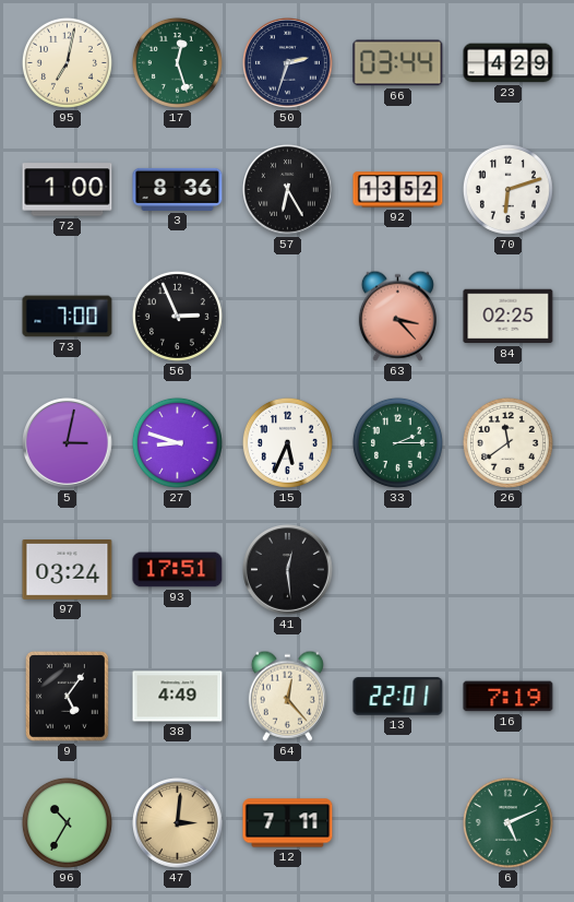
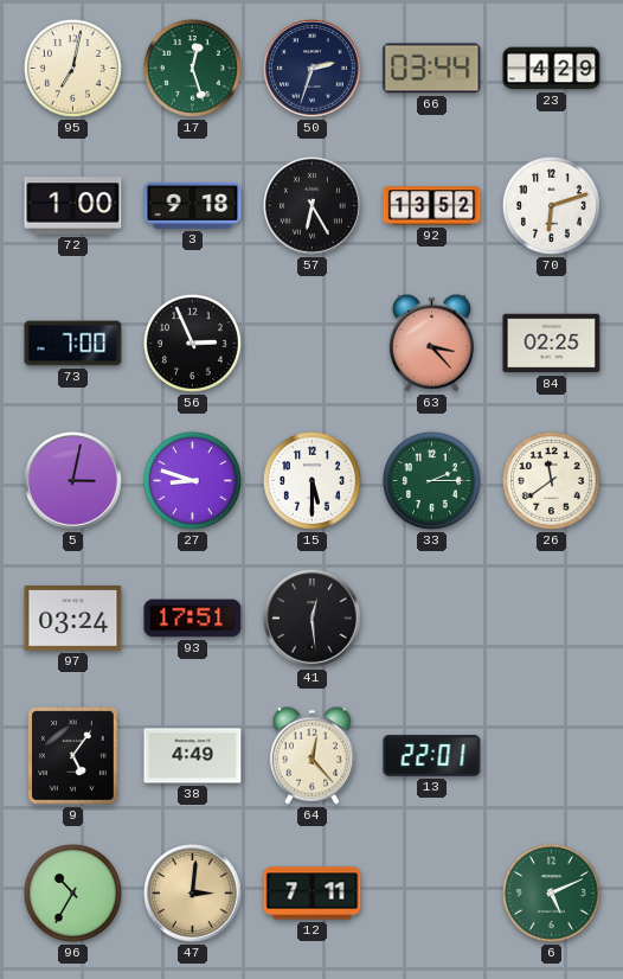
3: 8:36 -> 9:18
15: 5:34 -> 5:30
16: 7:19 -> none
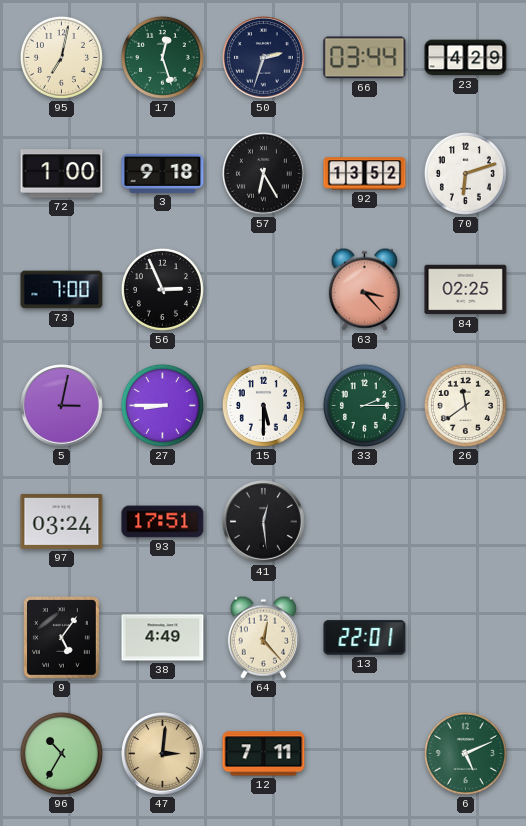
27: 8:48 -> 8:45
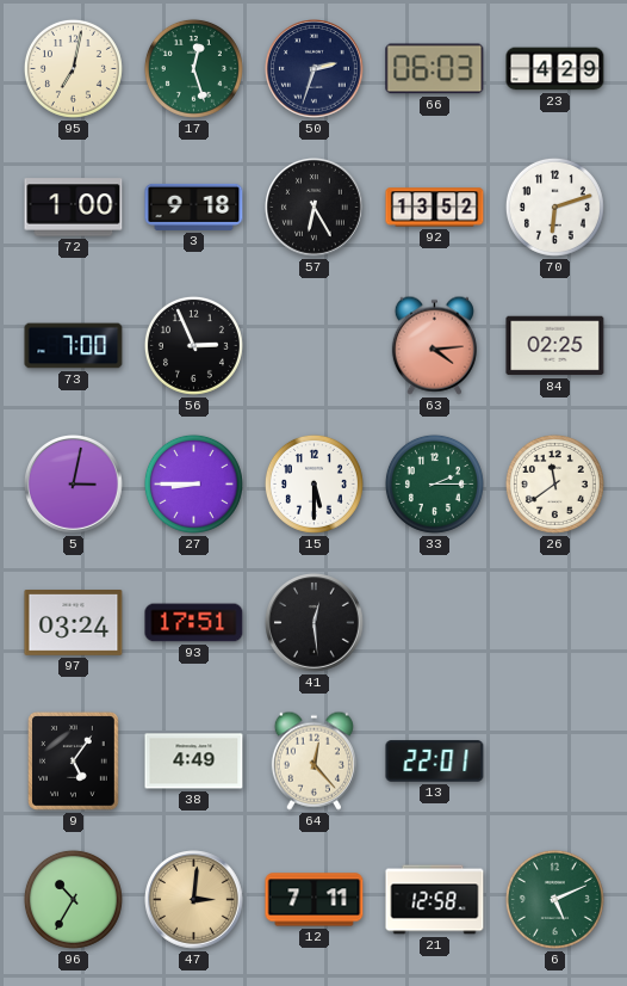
66: 03:44 -> 06:03
63: 3:23 -> 4:14
21: none -> 12:58
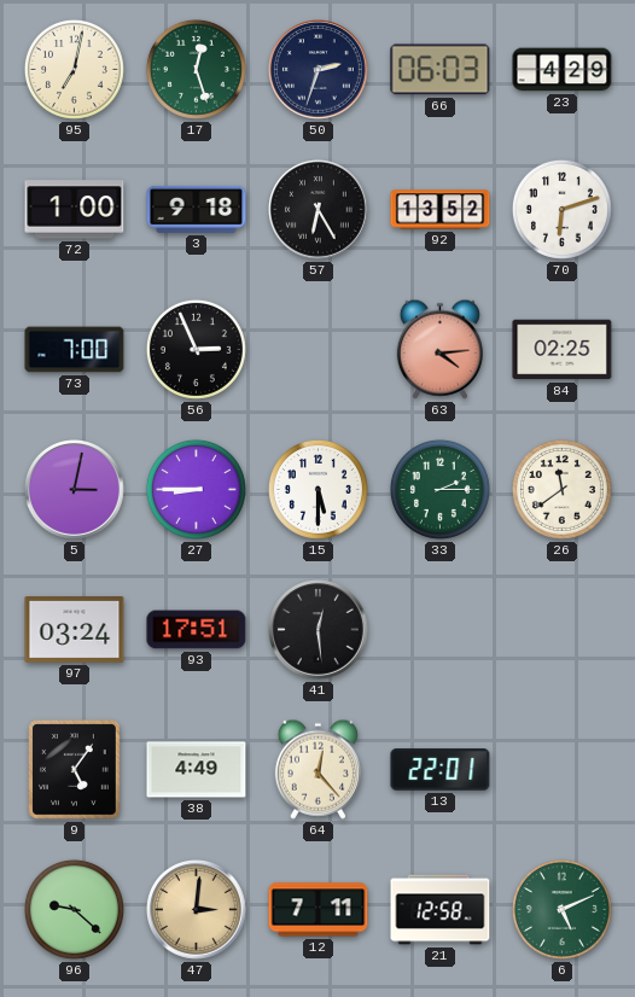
96: 10:35 -> 9:22
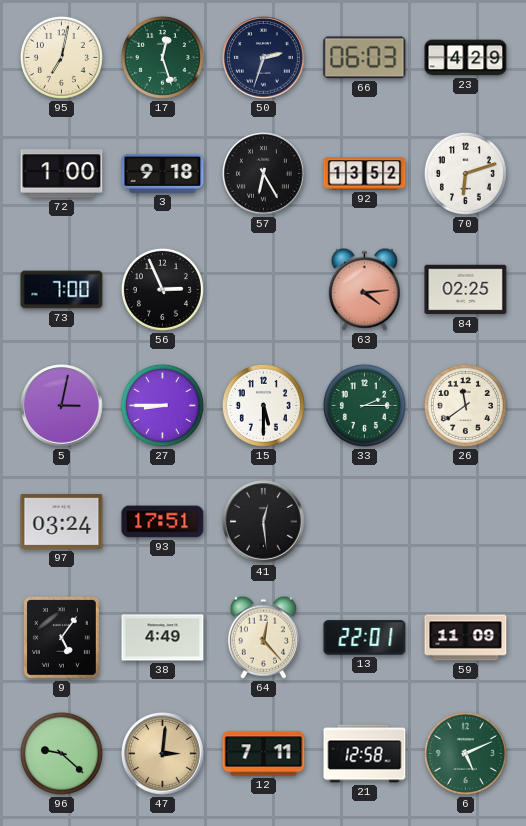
59: none -> 11:09
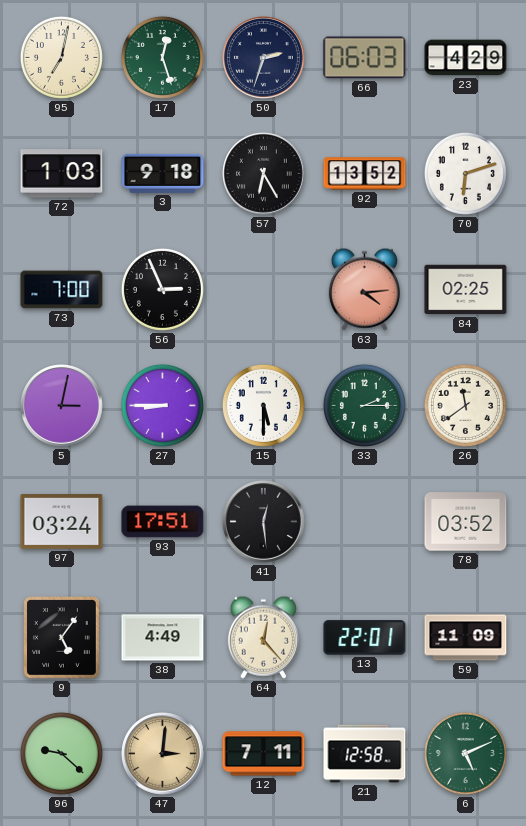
72: 1:00 -> 1:03
78: none -> 03:52
